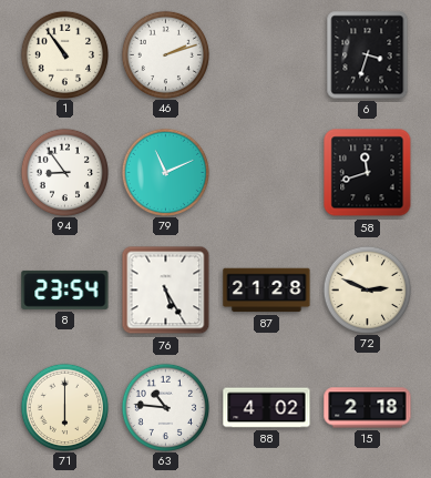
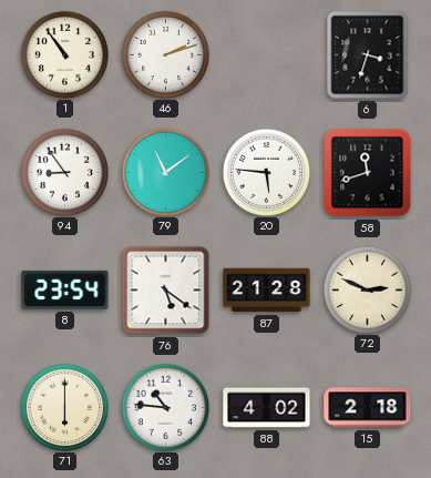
79: 11:11 -> 11:09
20: none -> 5:46
76: 5:25 -> 5:21
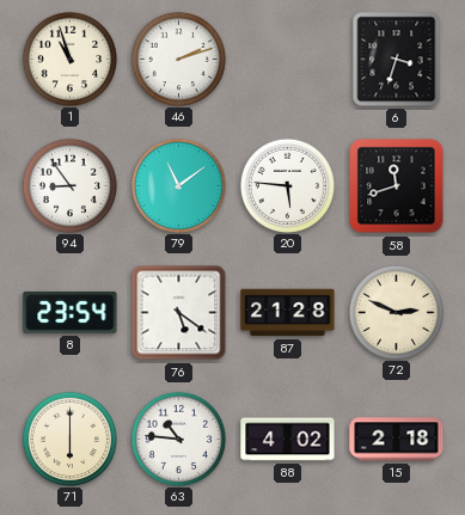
1: 10:54 -> 10:57
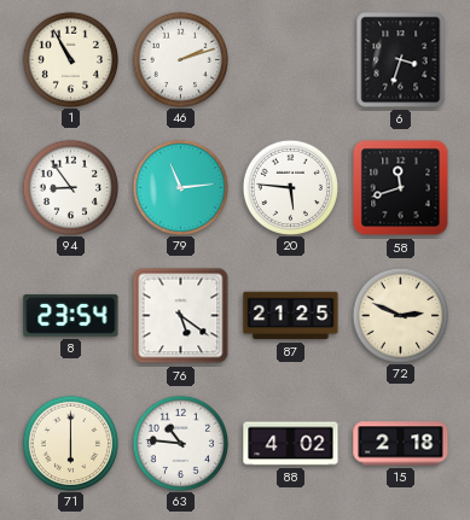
1: 10:57 -> 10:55
79: 11:09 -> 11:14
87: 21:28 -> 21:25
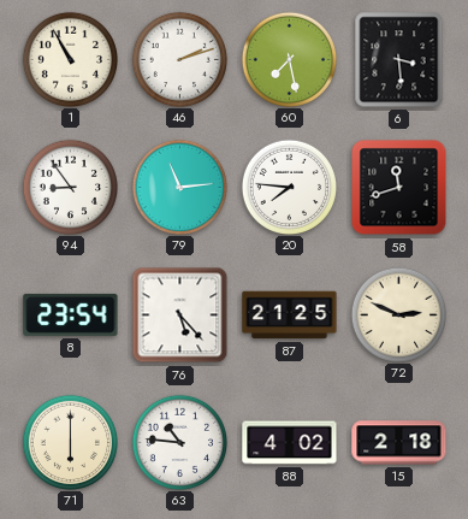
60: none -> 7:28
6: 3:33 -> 3:29
20: 5:46 -> 7:46
76: 5:21 -> 5:23
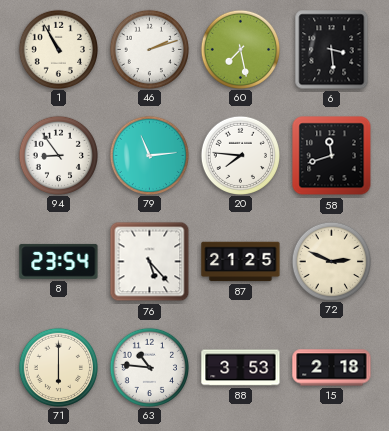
88: 4:02 -> 3:53
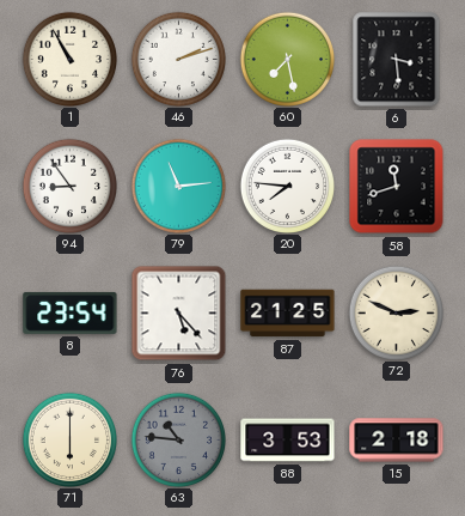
63 dial: white -> grey
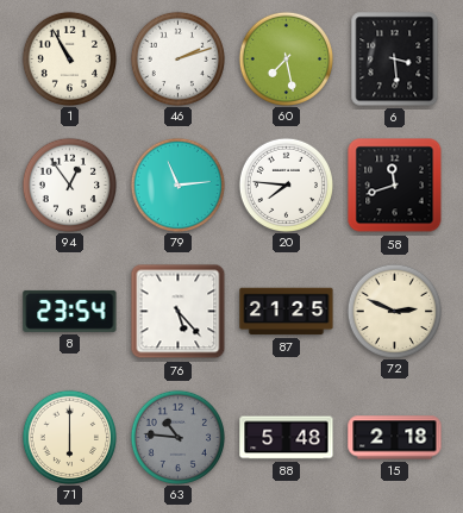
94: 8:54 -> 12:54
88: 3:53 -> 5:48
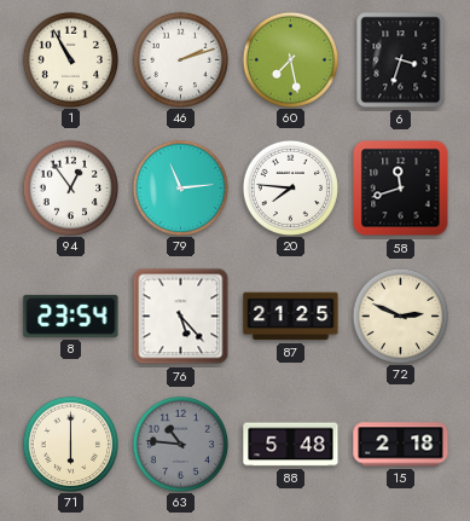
6: 3:29 -> 3:33
